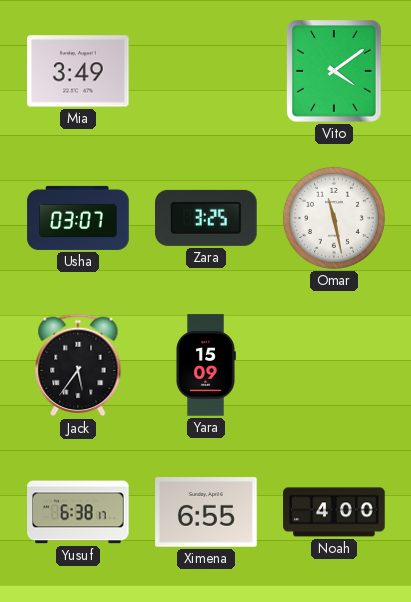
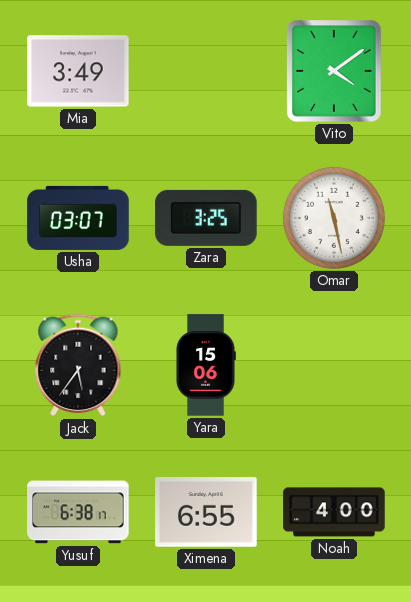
Yara: 15:09 -> 15:06
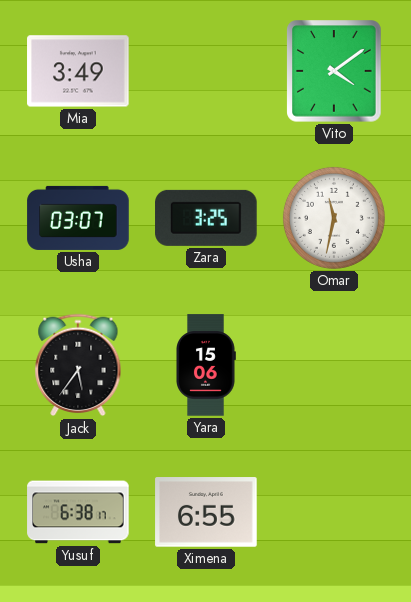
Omar: 11:28 -> 11:32
Noah: 4:00 -> none
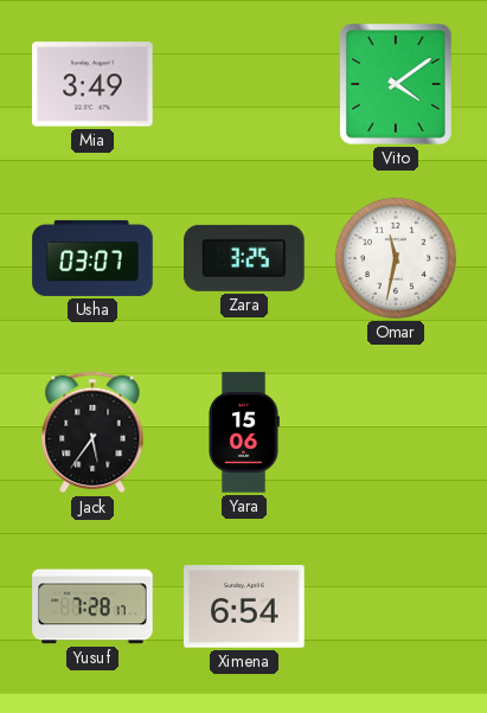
Yusuf: 6:38 -> 7:28
Ximena: 6:55 -> 6:54
